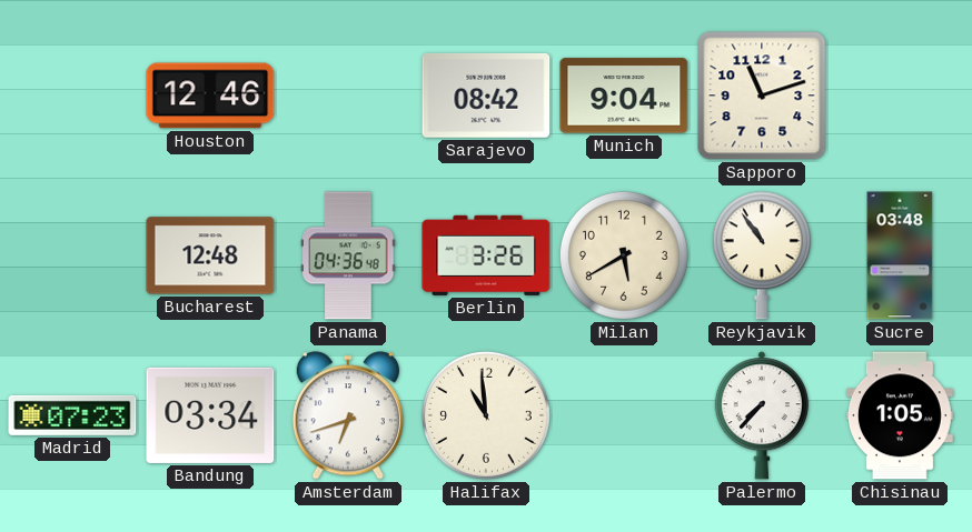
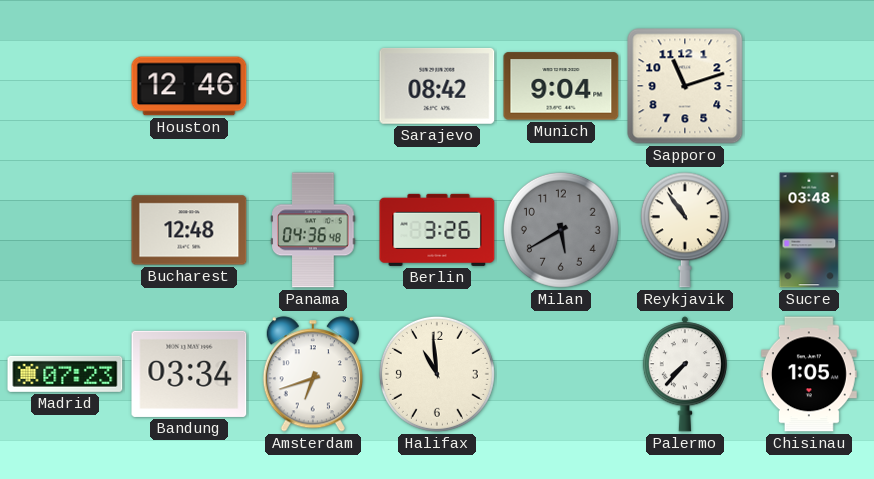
Milan dial: cream -> grey
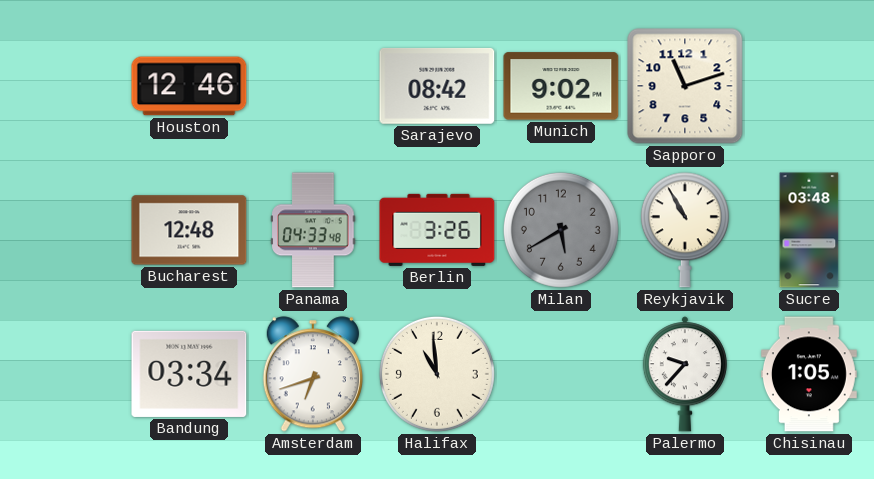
Munich: 9:04 -> 9:02
Panama: 04:36 -> 04:33
Reykjavik: 10:54 -> 10:55
Madrid: 07:23 -> none
Palermo: 7:37 -> 9:37
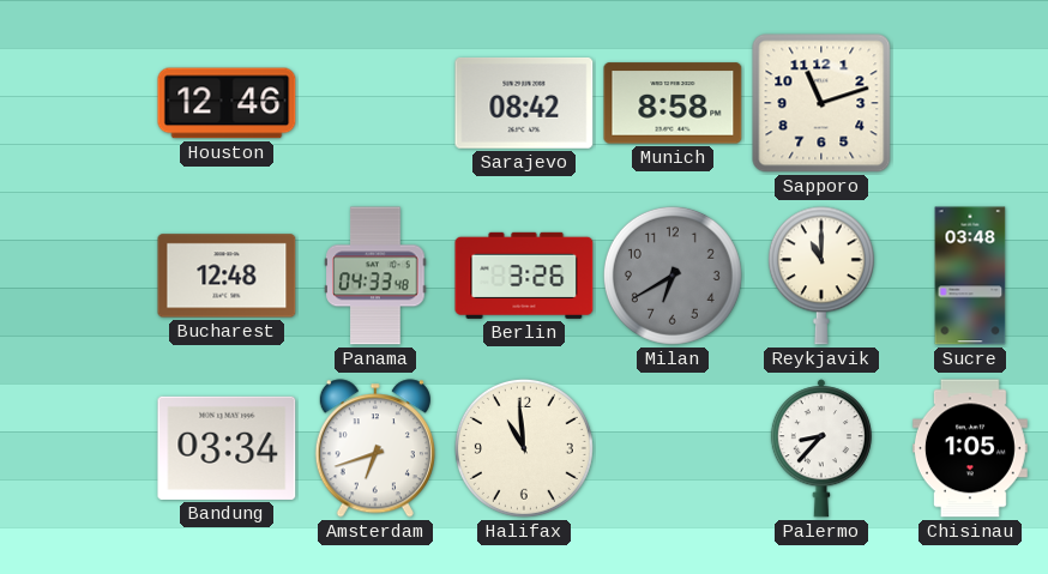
Munich: 9:02 -> 8:58
Milan: 5:40 -> 6:40
Reykjavik: 10:55 -> 11:00
Palermo: 9:37 -> 8:37
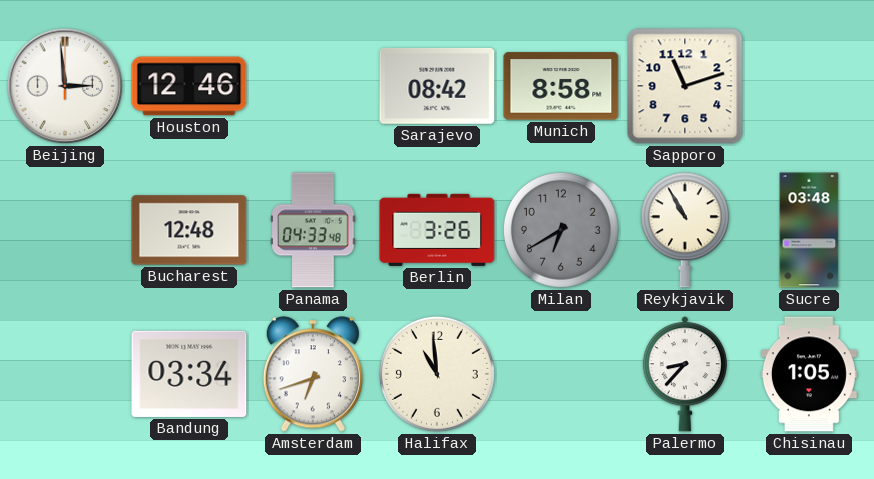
Beijing: none -> 2:59
Reykjavik: 11:00 -> 10:55
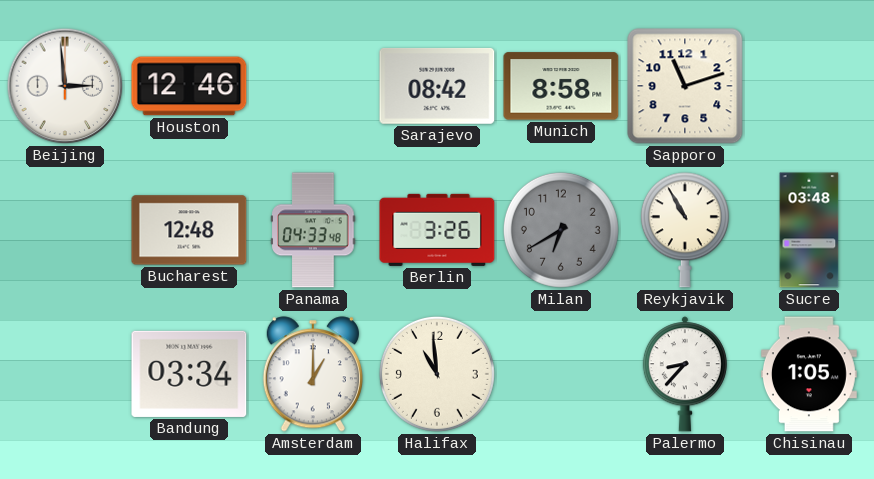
Amsterdam: 6:42 -> 1:00
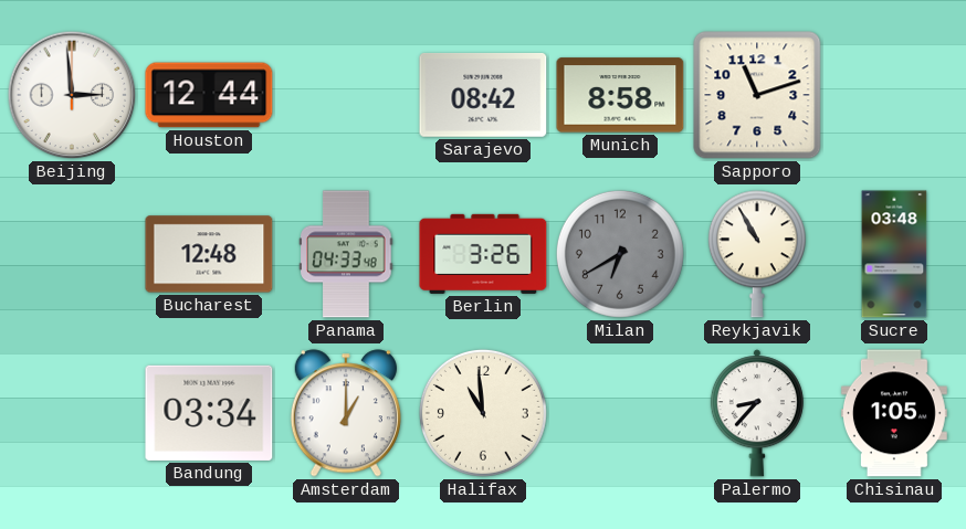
Houston: 12:46 -> 12:44
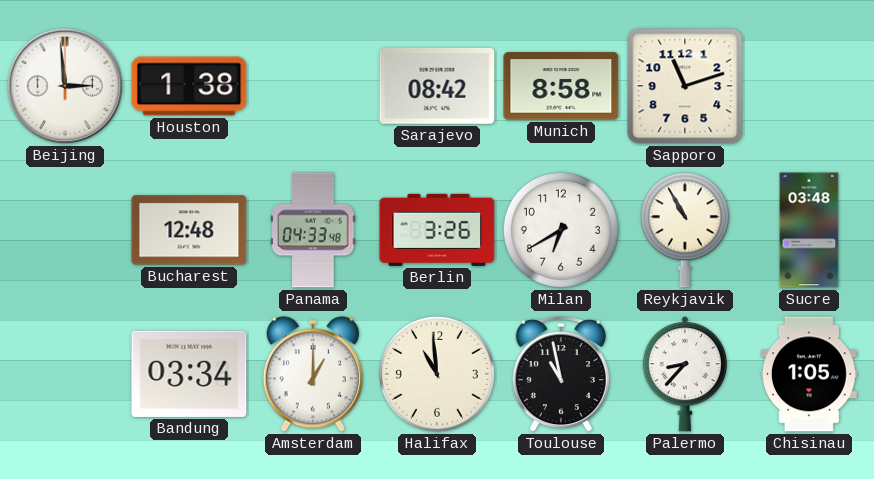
Houston: 12:44 -> 1:38
Milan dial: grey -> white
Toulouse: none -> 10:58
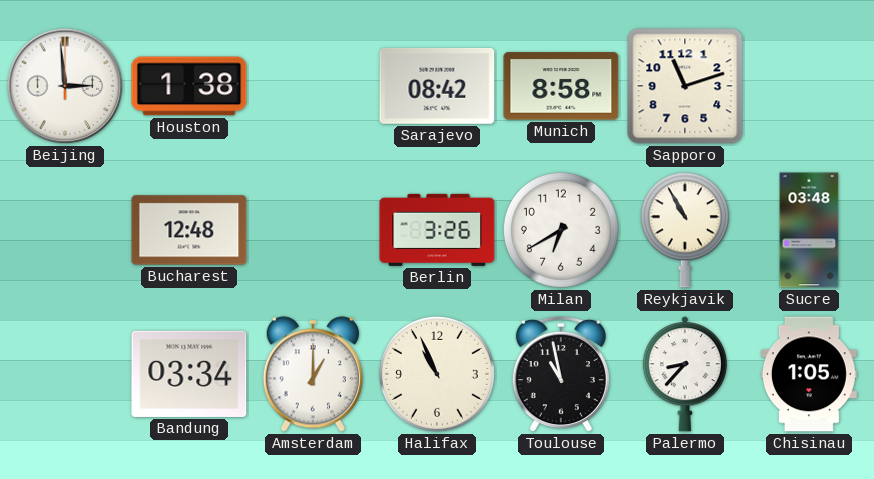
Panama: 04:33 -> none
Halifax: 10:59 -> 10:56
